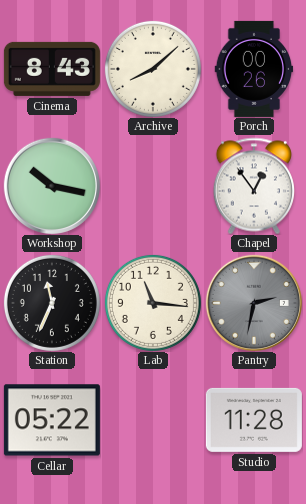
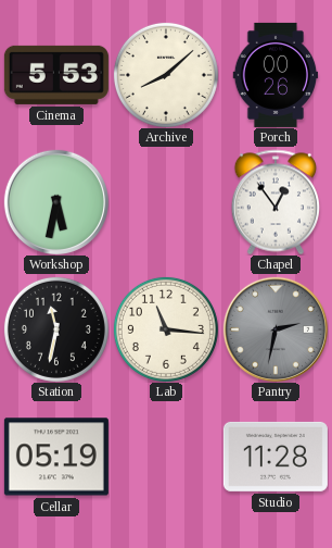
Cinema: 8:43 -> 5:53
Workshop: 10:17 -> 5:32
Station: 11:34 -> 11:32
Cellar: 05:22 -> 05:19
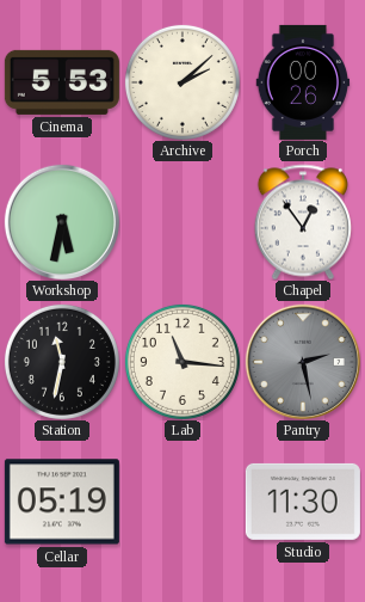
Archive: 8:08 -> 2:08
Pantry: 2:32 -> 2:28
Studio: 11:28 -> 11:30
